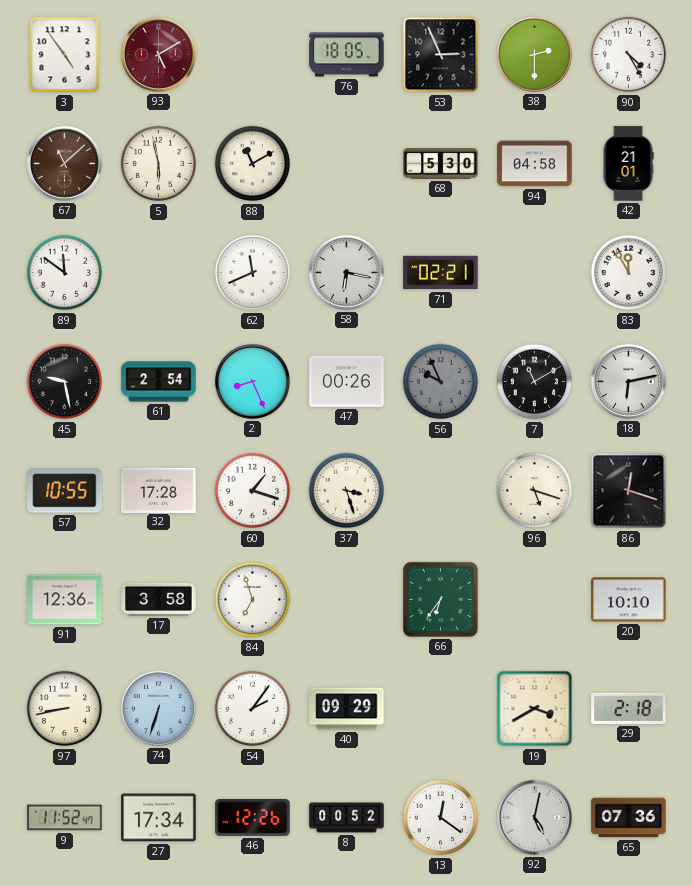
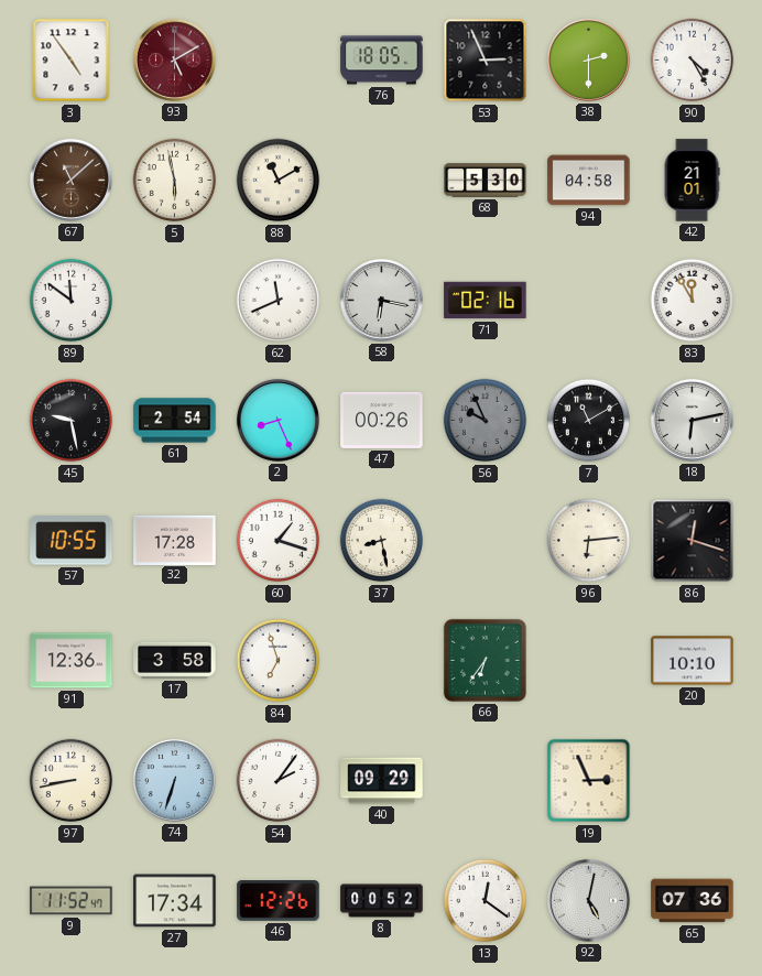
71: 02:21 -> 02:16
37: 3:27 -> 8:28
96: 5:18 -> 6:14
19: 3:40 -> 2:56
29: 2:18 -> none
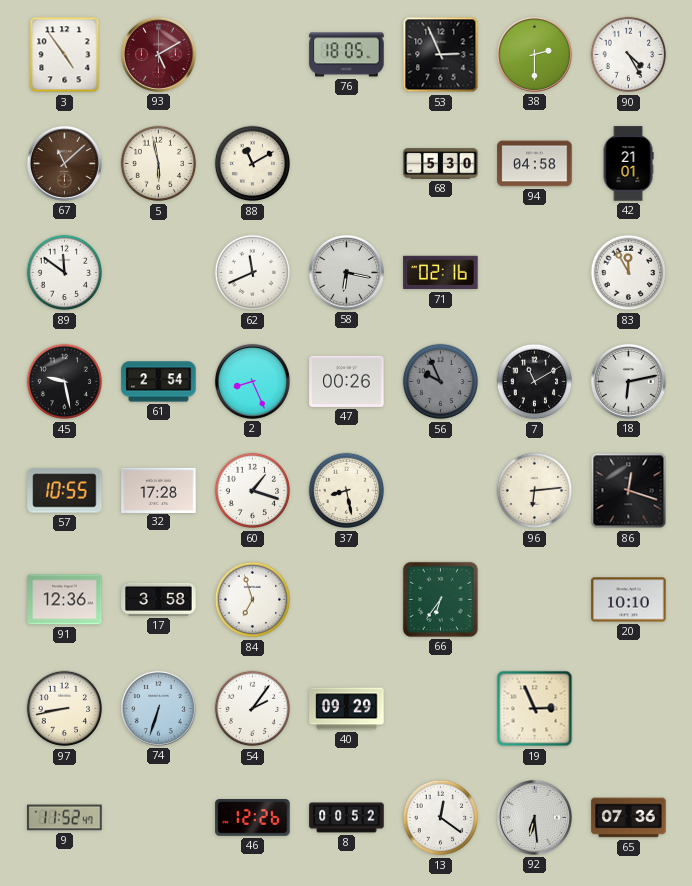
27: 17:34 -> none
92: 5:02 -> 6:29
